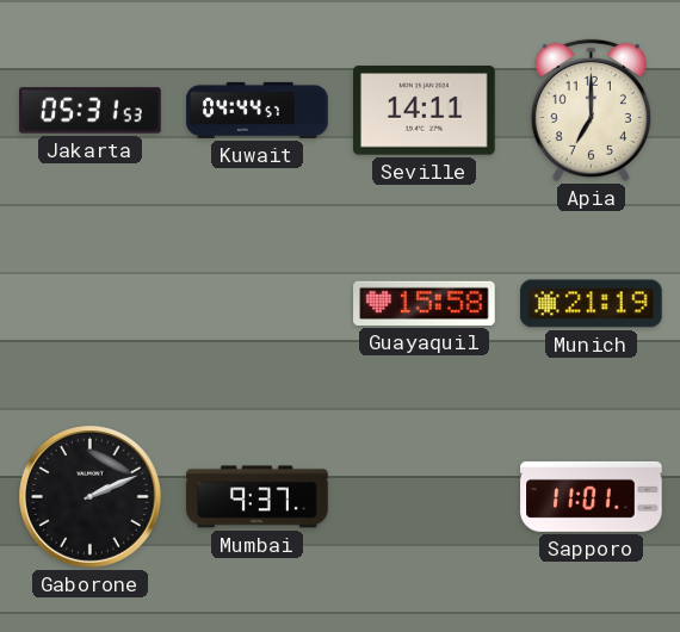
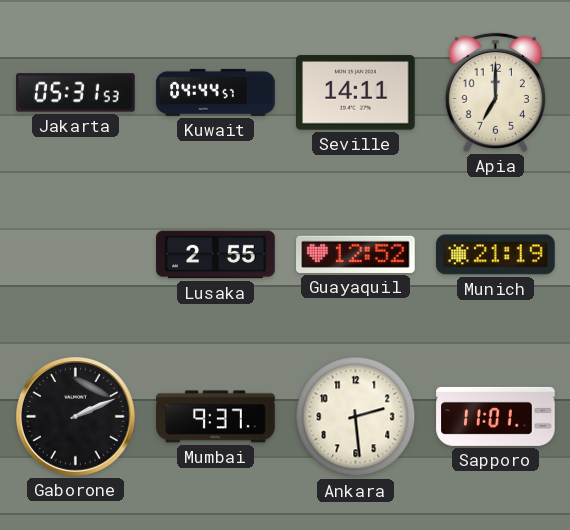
Lusaka: none -> 2:55
Guayaquil: 15:58 -> 12:52
Ankara: none -> 2:29
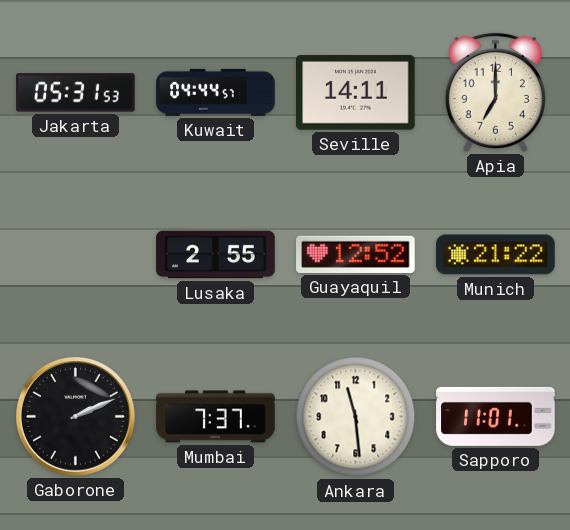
Munich: 21:19 -> 21:22
Mumbai: 9:37 -> 7:37
Ankara: 2:29 -> 11:29
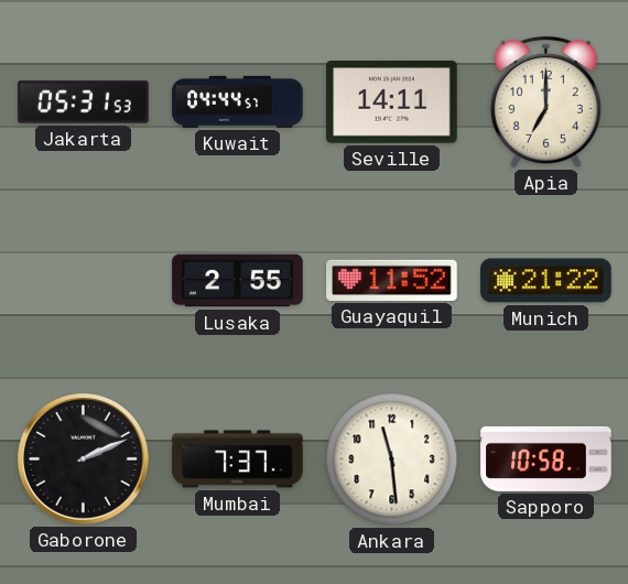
Guayaquil: 12:52 -> 11:52
Sapporo: 11:01 -> 10:58
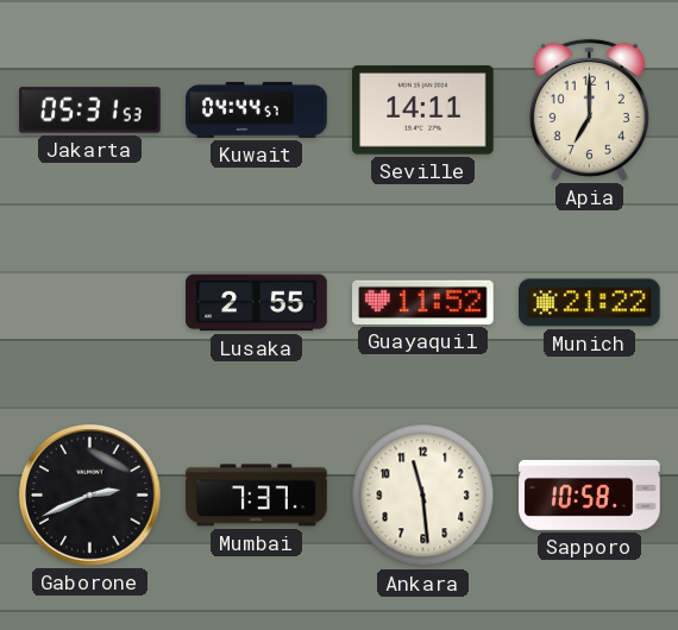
Gaborone: 2:11 -> 2:41
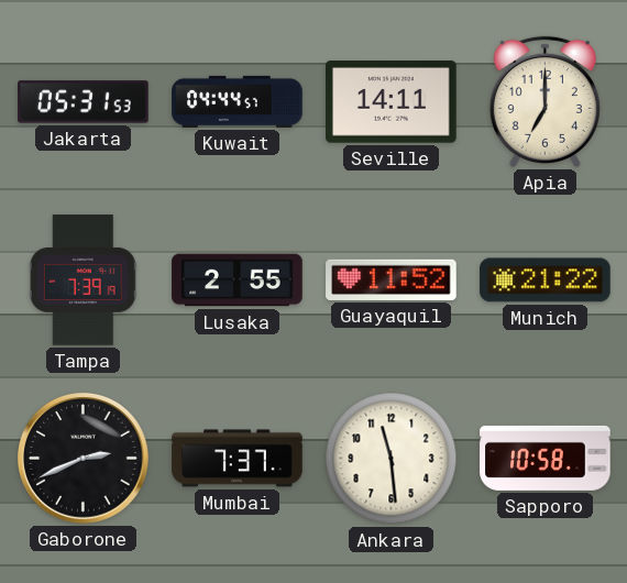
Tampa: none -> 7:39
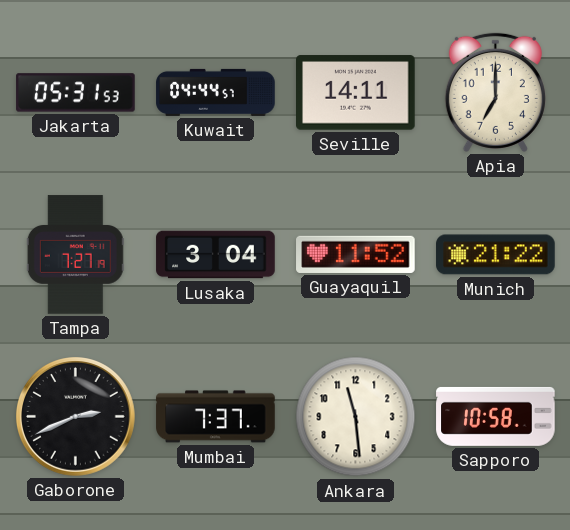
Tampa: 7:39 -> 7:27
Lusaka: 2:55 -> 3:04
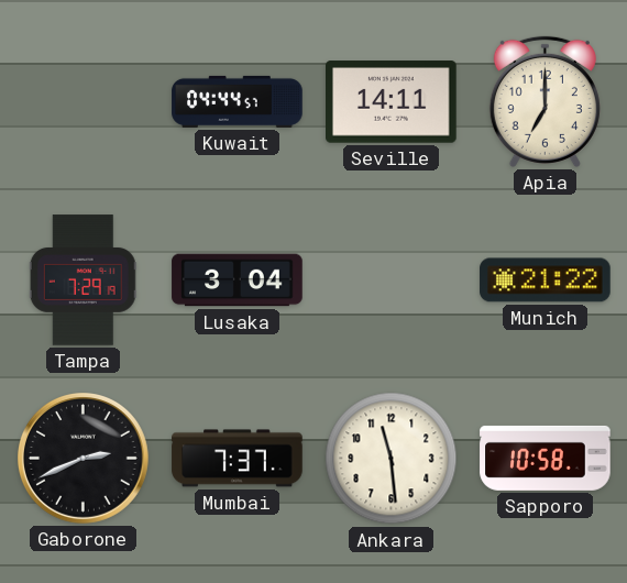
Jakarta: 05:31 -> none
Tampa: 7:27 -> 7:29
Guayaquil: 11:52 -> none
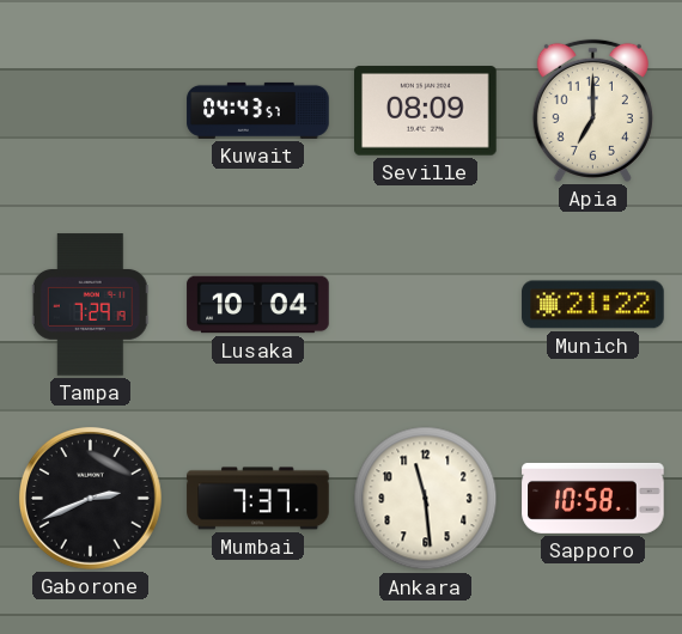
Kuwait: 04:44 -> 04:43
Seville: 14:11 -> 08:09
Lusaka: 3:04 -> 10:04
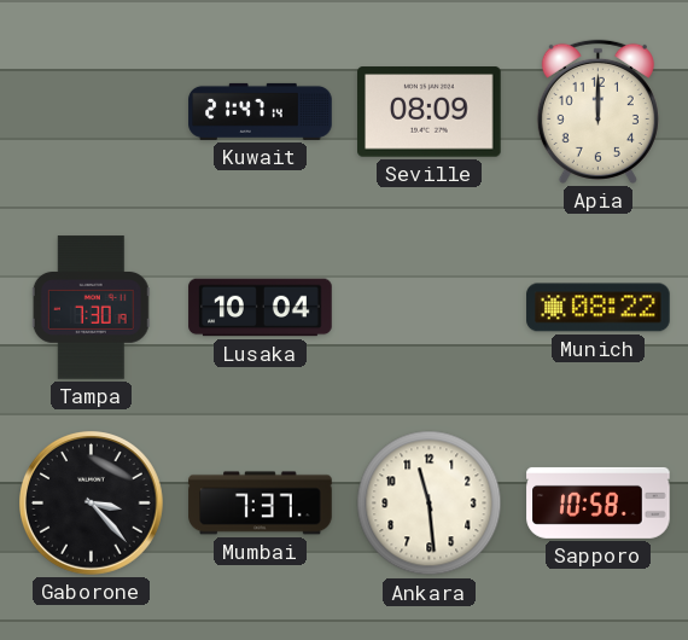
Kuwait: 04:43 -> 21:47
Apia: 7:00 -> 12:00
Tampa: 7:29 -> 7:30
Munich: 21:22 -> 08:22
Gaborone: 2:41 -> 3:23
